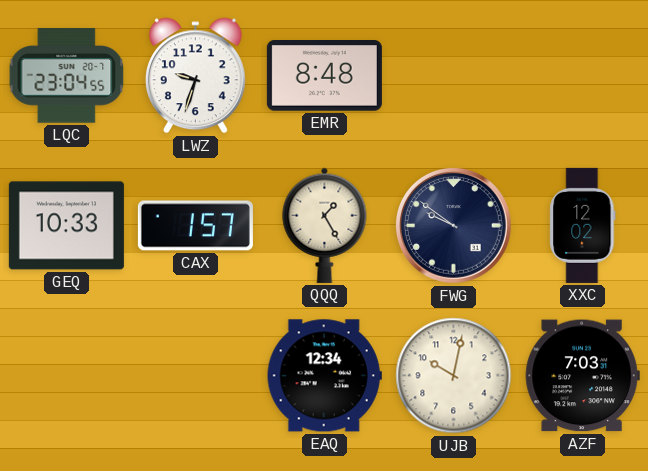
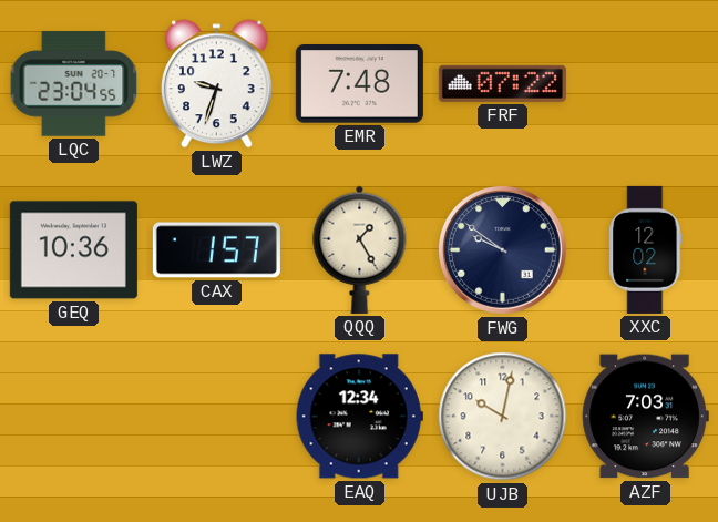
EMR: 8:48 -> 7:48
FRF: none -> 07:22
GEQ: 10:33 -> 10:36
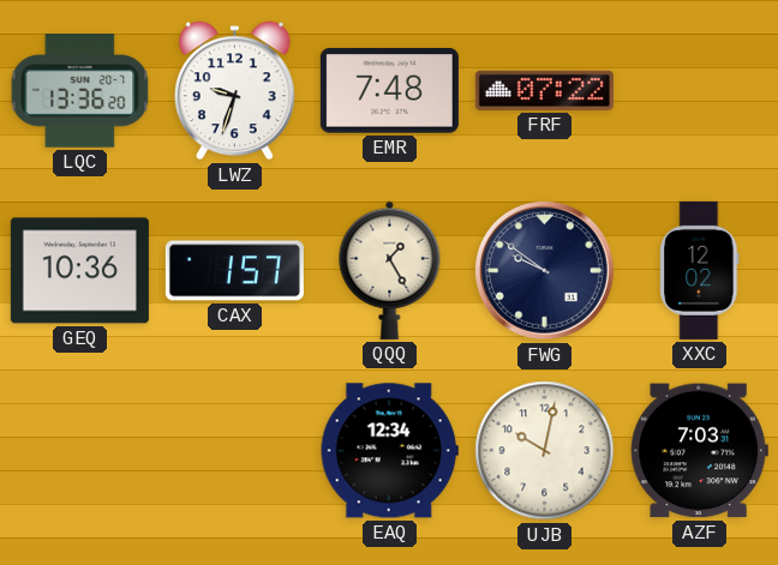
LQC: 23:04 -> 13:36
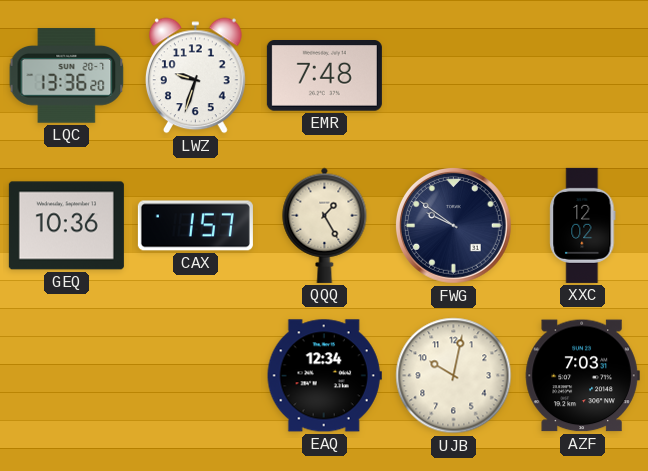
FRF: 07:22 -> none
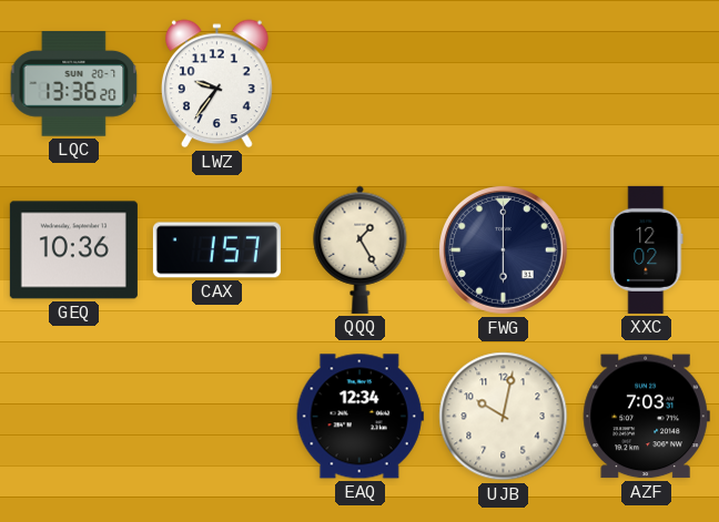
LWZ: 9:33 -> 9:36
EMR: 7:48 -> none
FWG: 9:51 -> 6:00
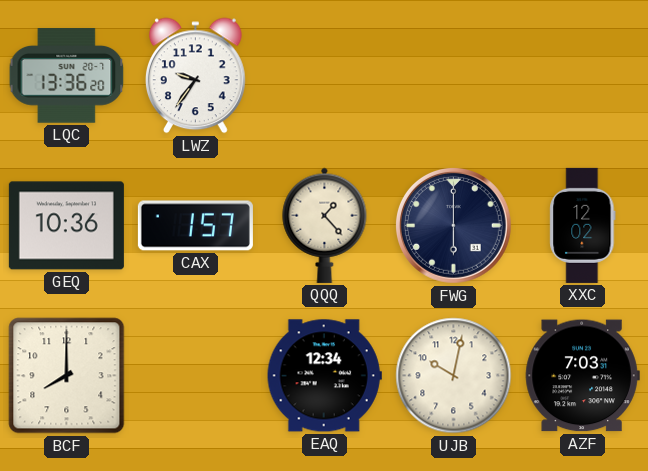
QQQ: 1:25 -> 1:23
BCF: none -> 8:00
